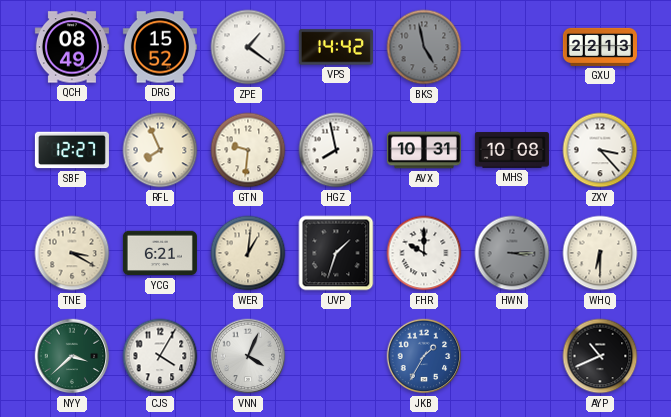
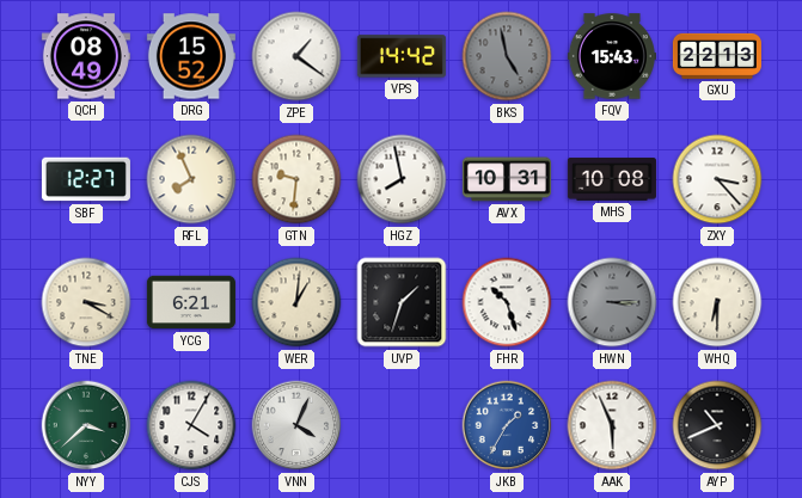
FQV: none -> 15:43
FHR: 10:00 -> 10:27
AAK: none -> 5:56
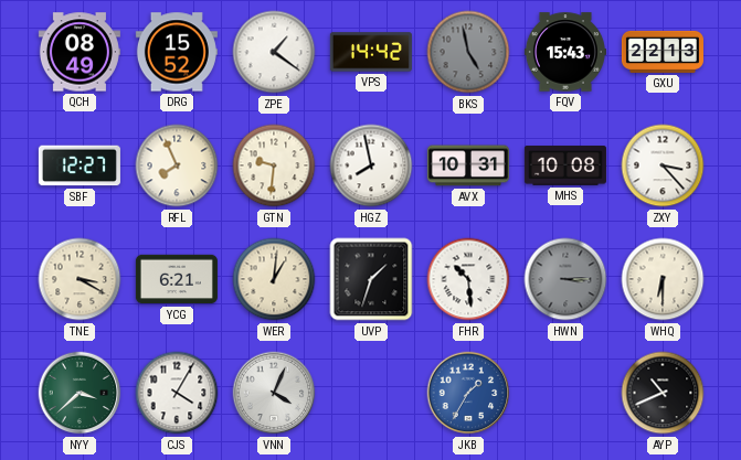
FHR: 10:27 -> 10:29
AAK: 5:56 -> none
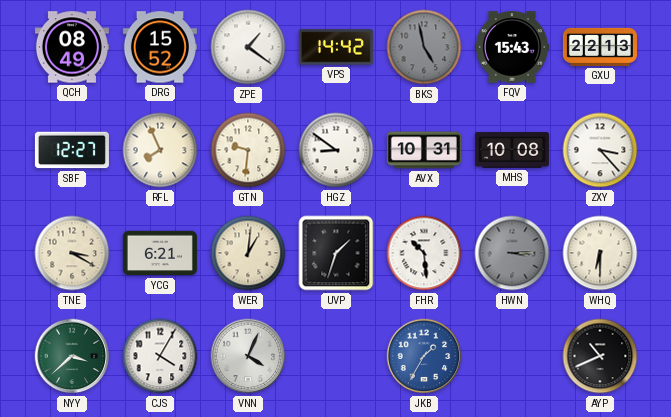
HGZ: 7:58 -> 8:51
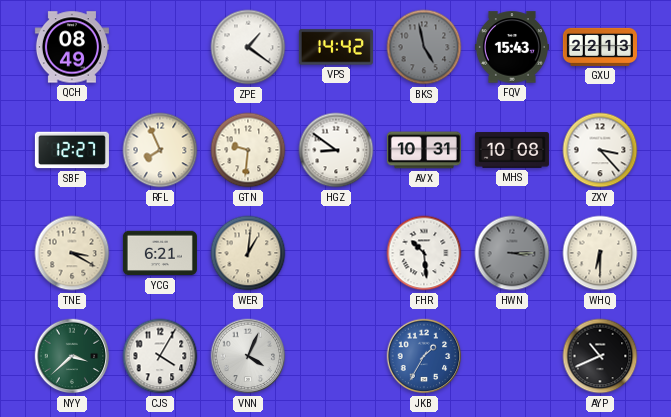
DRG: 15:52 -> none
UVP: 1:33 -> none
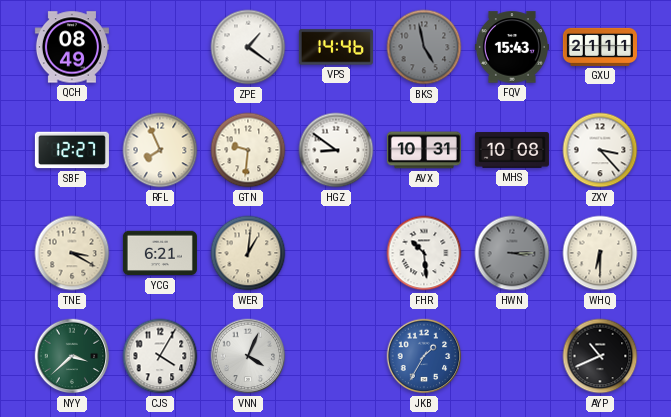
VPS: 14:42 -> 14:46
GXU: 22:13 -> 21:11
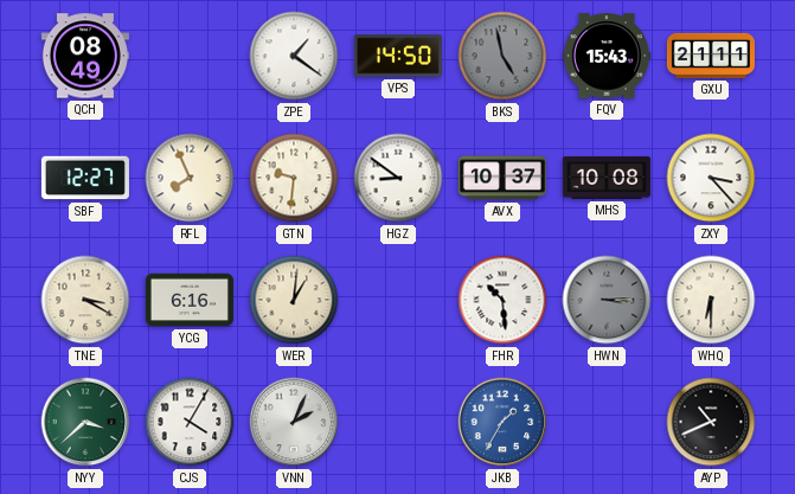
VPS: 14:46 -> 14:50
AVX: 10:31 -> 10:37
YCG: 6:21 -> 6:16
VNN: 4:04 -> 2:04
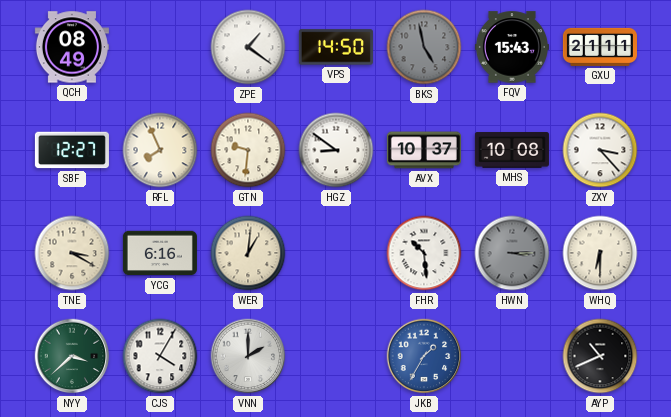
VNN: 2:04 -> 2:00
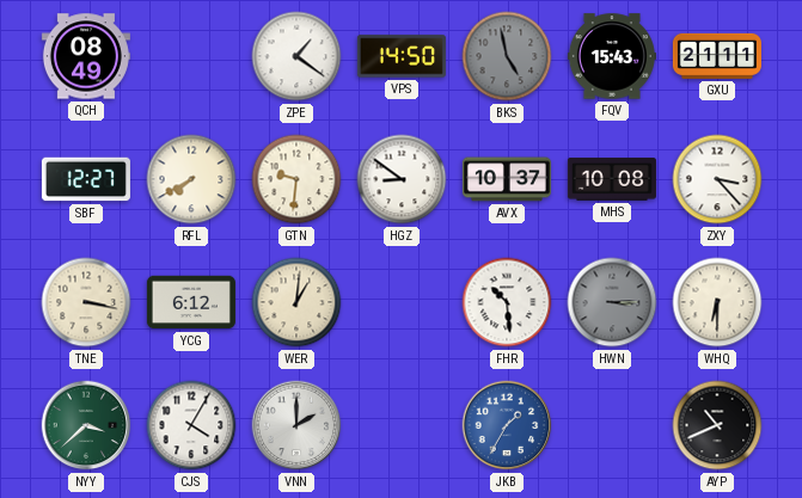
RFL: 7:56 -> 7:40
TNE: 3:20 -> 3:17
YCG: 6:16 -> 6:12
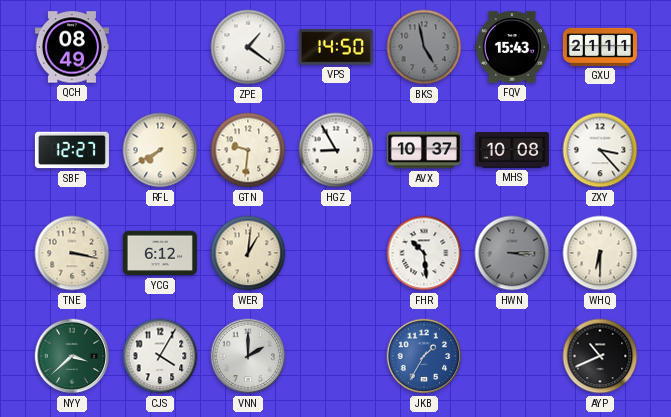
HGZ: 8:51 -> 8:55
